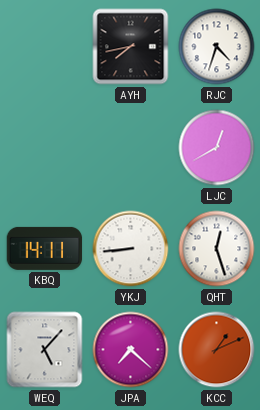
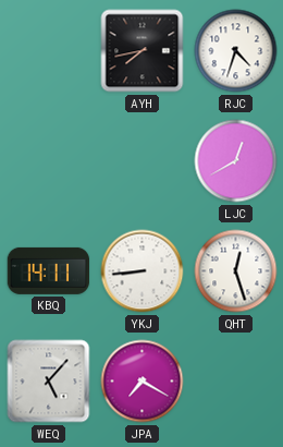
JPA: 7:22 -> 7:20
KCC: 1:11 -> none
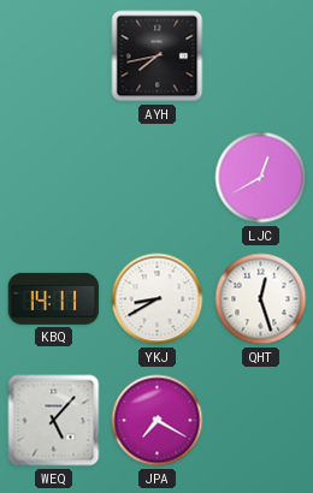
RJC: 4:33 -> none
YKJ: 8:44 -> 8:40
